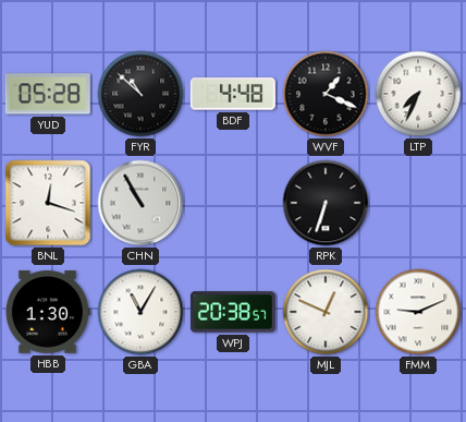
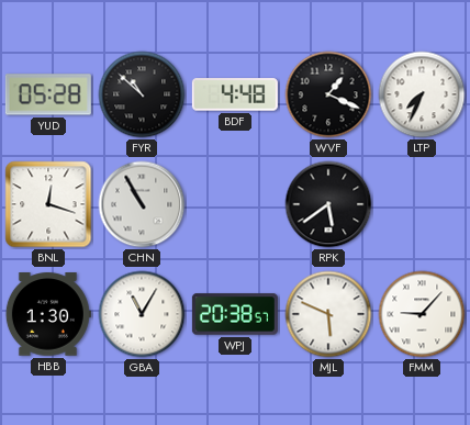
RPK: 6:33 -> 5:39
MJL: 12:49 -> 5:49
FMM: 9:11 -> 9:07
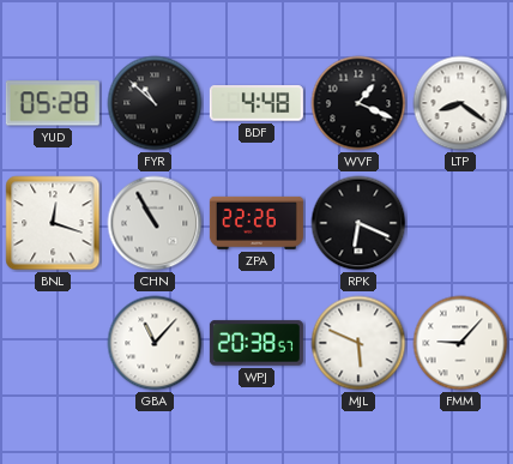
LTP: 7:34 -> 8:21
ZPA: none -> 22:26
RPK: 5:39 -> 6:19
HBB: 1:30 -> none
GBA: 11:05 -> 11:07
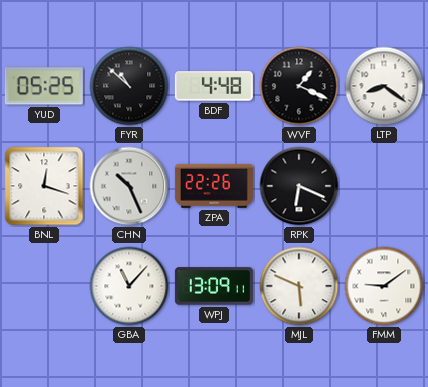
YUD: 05:28 -> 05:25
CHN: 10:55 -> 10:26
WPJ: 20:38 -> 13:09
FMM: 9:07 -> 9:09
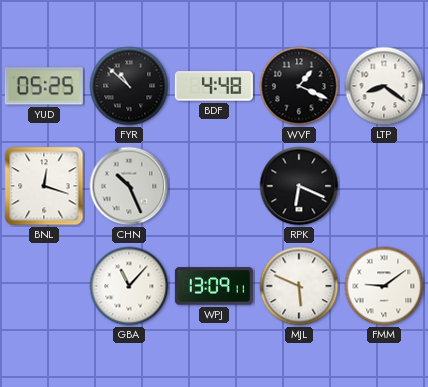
ZPA: 22:26 -> none
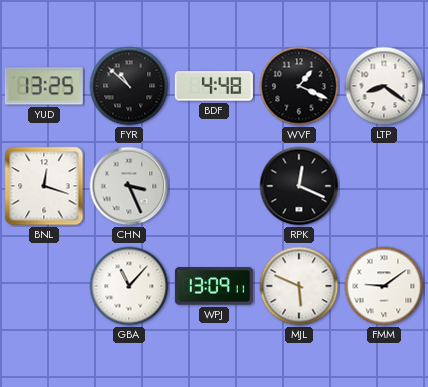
YUD: 05:25 -> 13:25
CHN: 10:26 -> 3:26
RPK: 6:19 -> 12:19
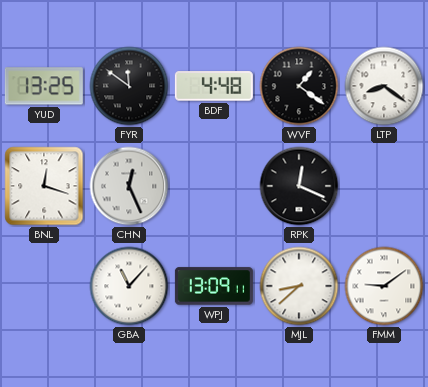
FYR: 10:52 -> 11:51
WVF: 1:19 -> 1:21
CHN: 3:26 -> 12:26
MJL: 5:49 -> 8:38
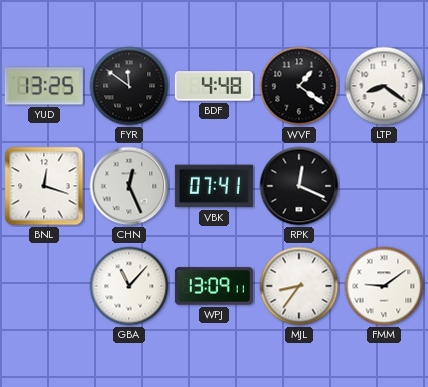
VBK: none -> 07:41
MJL: 8:38 -> 8:36
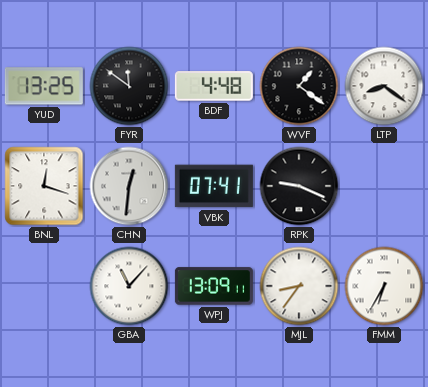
CHN: 12:26 -> 12:31
RPK: 12:19 -> 9:19
FMM: 9:09 -> 6:35
